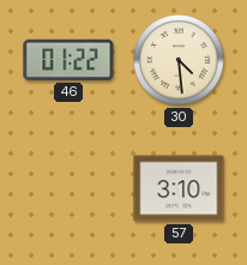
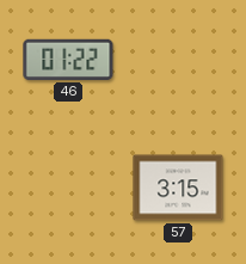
30: 4:29 -> none
57: 3:10 -> 3:15
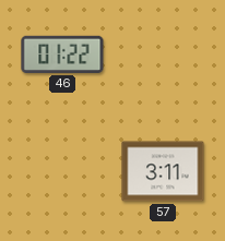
57: 3:15 -> 3:11
